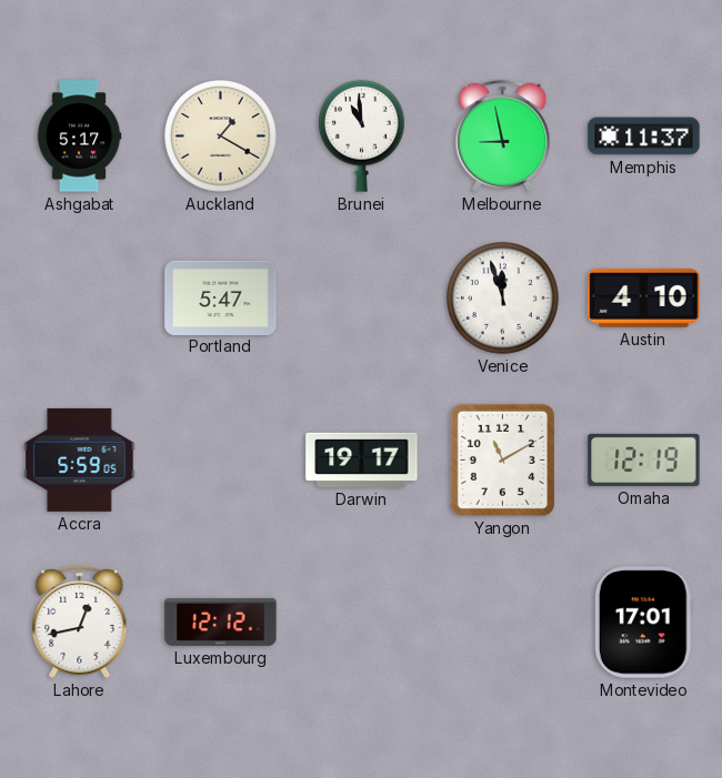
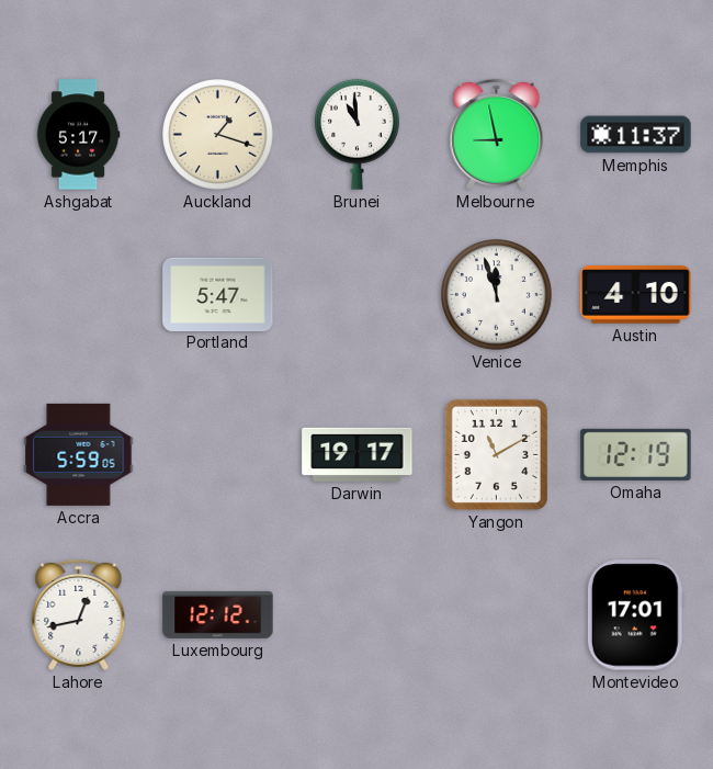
Auckland: 1:20 -> 1:18
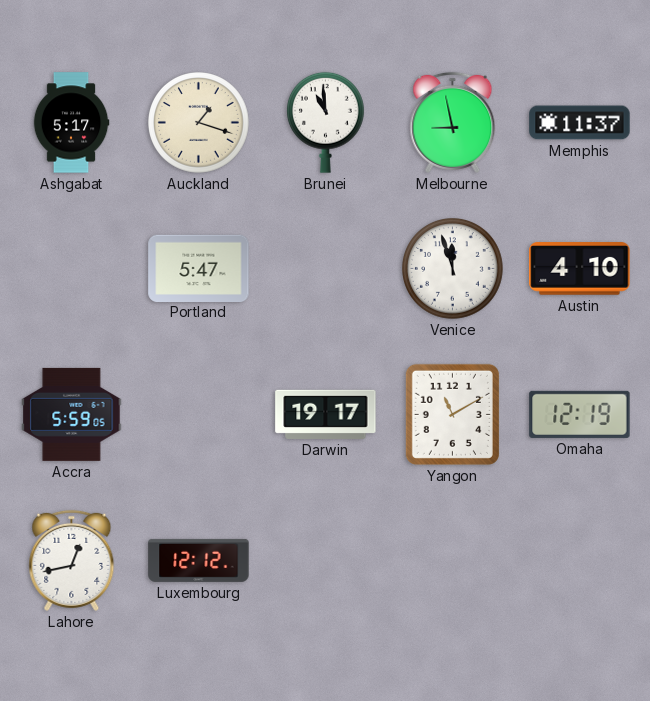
Montevideo: 17:01 -> none
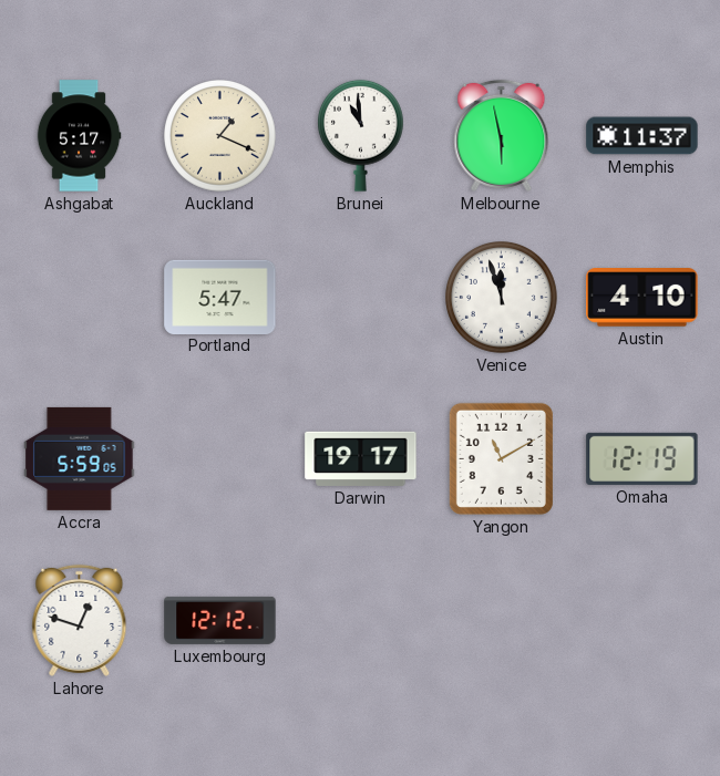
Auckland: 1:18 -> 1:19
Melbourne: 8:58 -> 5:58
Lahore: 12:43 -> 12:48
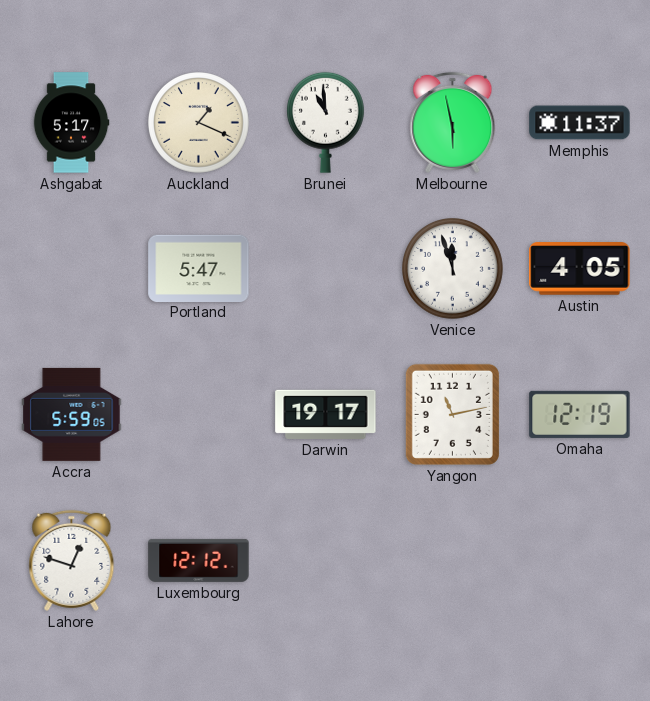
Austin: 4:10 -> 4:05
Yangon: 11:10 -> 11:13
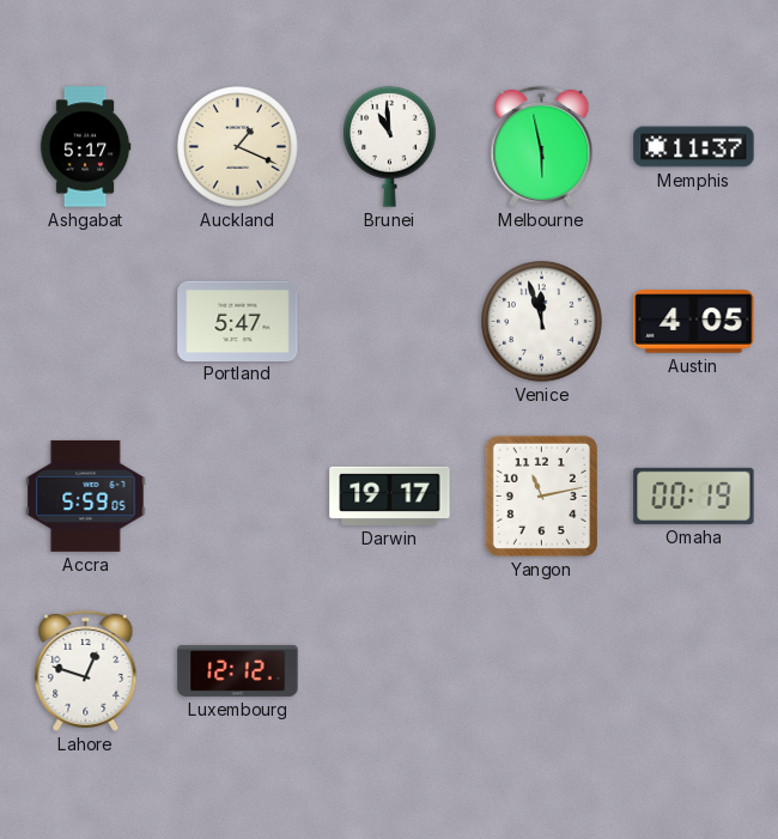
Omaha: 12:19 -> 00:19
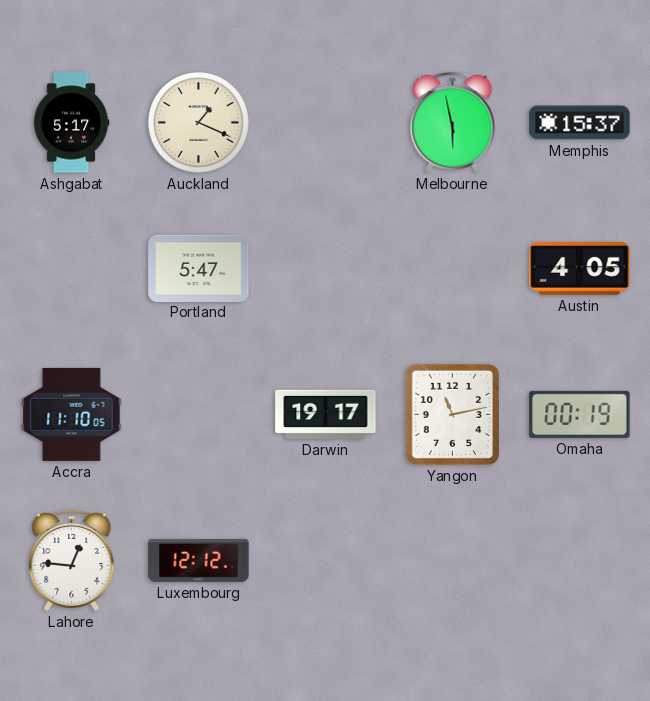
Brunei: 10:59 -> none
Memphis: 11:37 -> 15:37
Venice: 11:57 -> none
Accra: 5:59 -> 11:10
Lahore: 12:48 -> 12:46
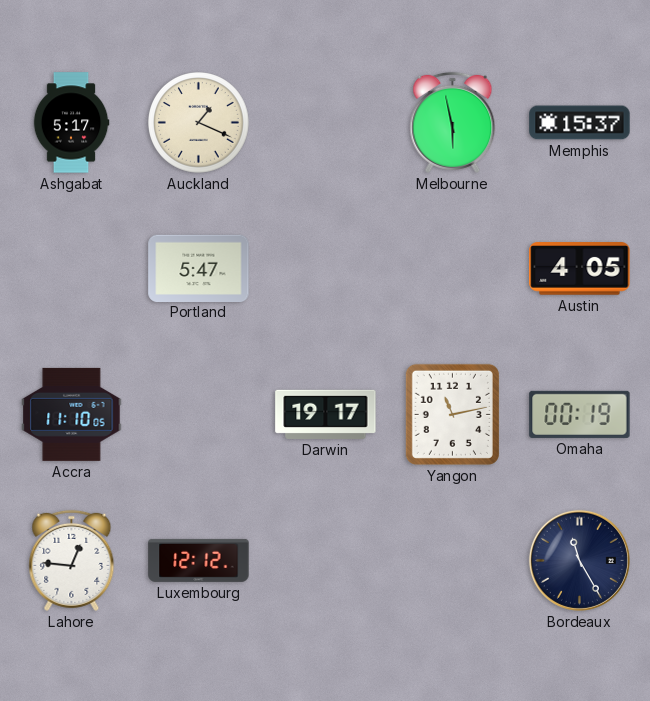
Bordeaux: none -> 11:25
